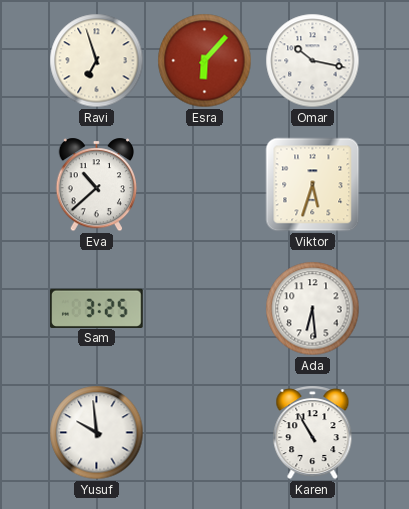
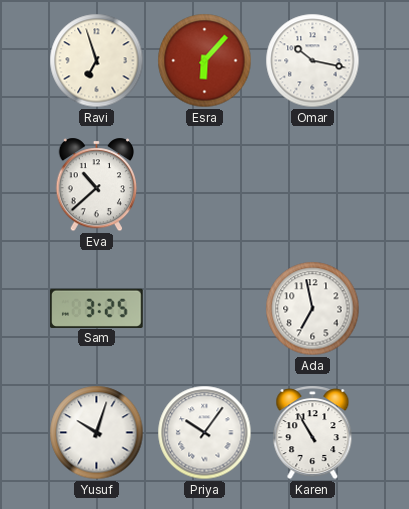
Viktor: 5:33 -> none
Ada: 6:29 -> 6:58
Yusuf: 9:59 -> 10:03
Priya: none -> 10:06
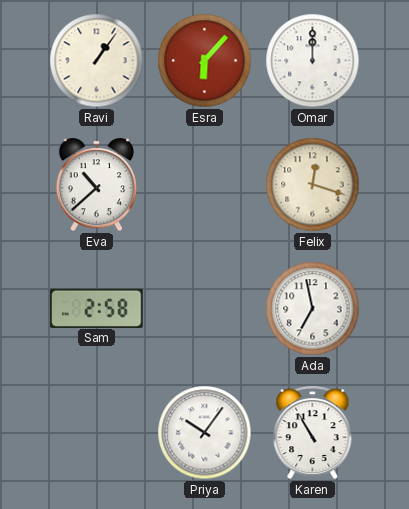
Ravi: 6:57 -> 1:06
Omar: 10:17 -> 12:00
Felix: none -> 12:18
Sam: 3:25 -> 2:58
Yusuf: 10:03 -> none
